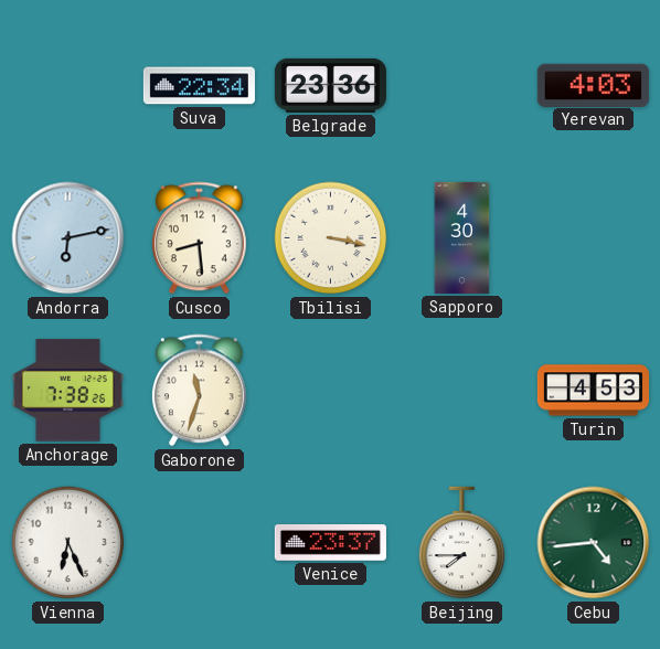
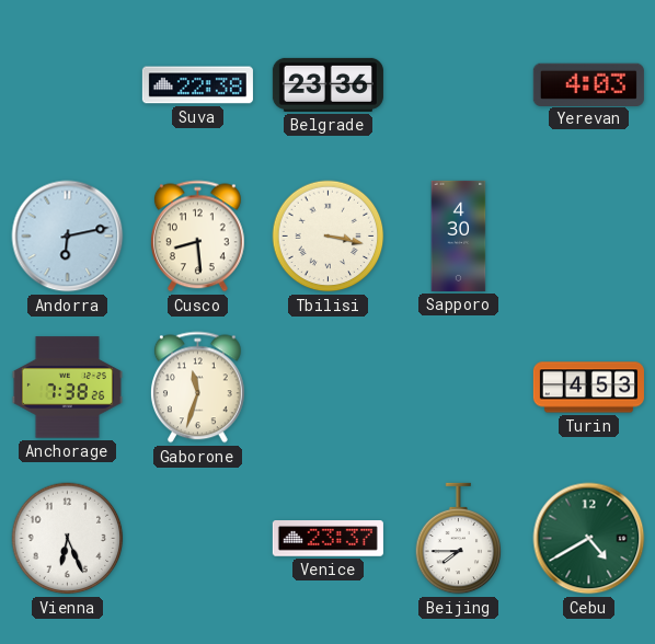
Suva: 22:34 -> 22:38
Cebu: 4:44 -> 4:40
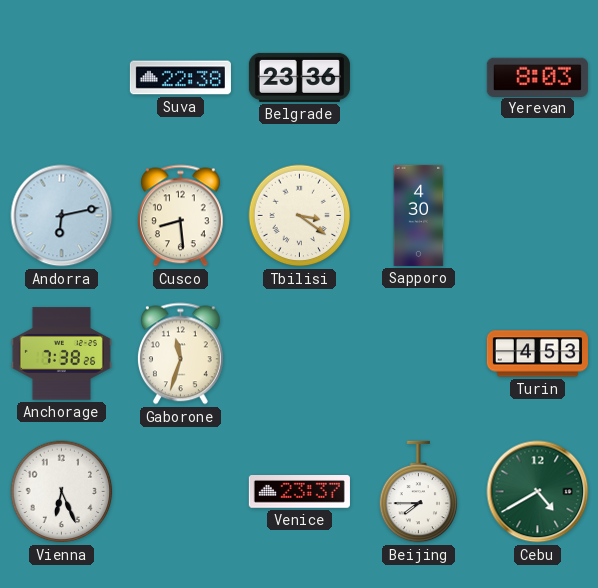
Yerevan: 4:03 -> 8:03
Tbilisi: 3:17 -> 3:21
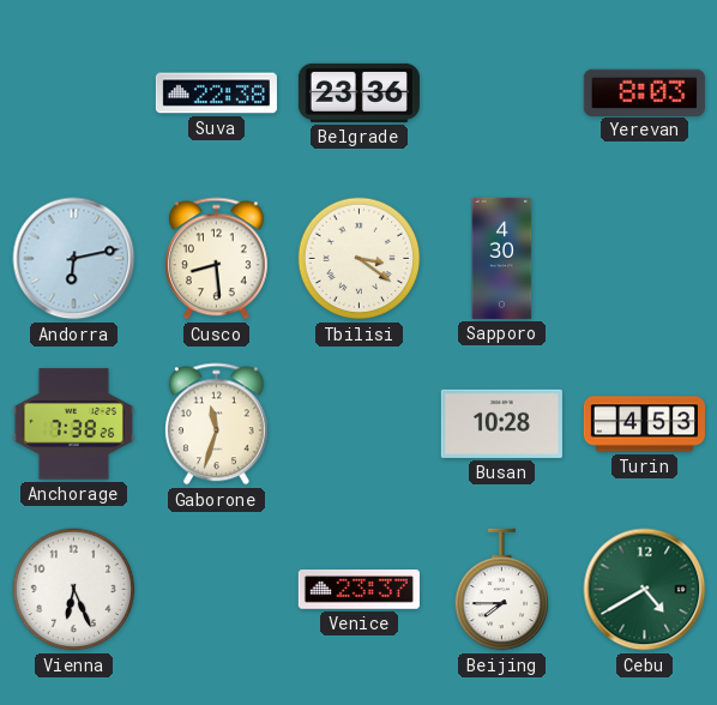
Busan: none -> 10:28
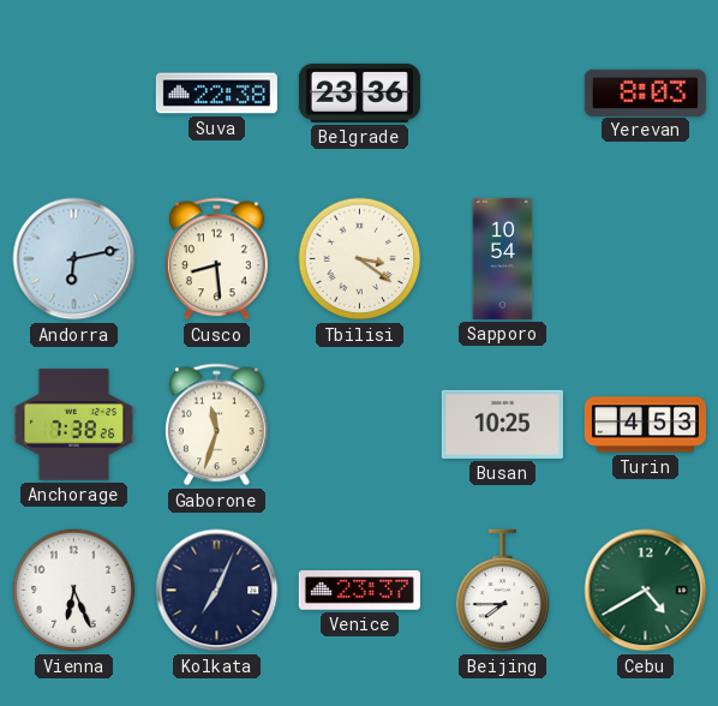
Sapporo: 4:30 -> 10:54
Busan: 10:28 -> 10:25
Kolkata: none -> 7:04
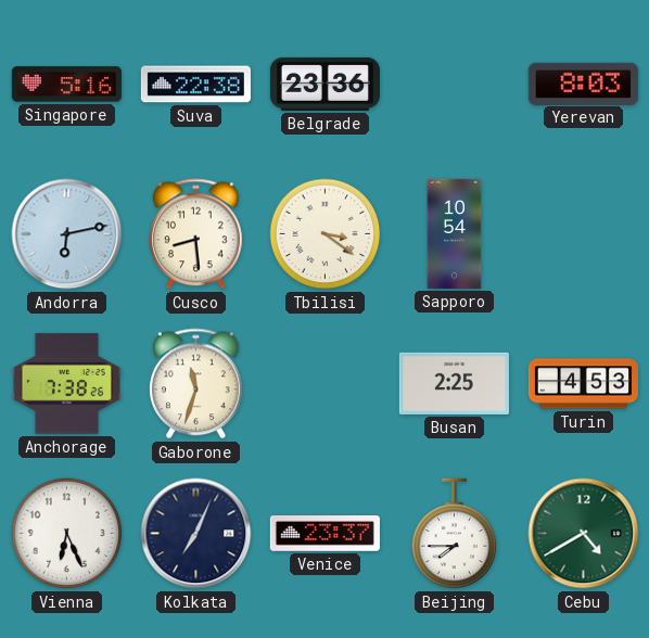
Singapore: none -> 5:16
Busan: 10:25 -> 2:25
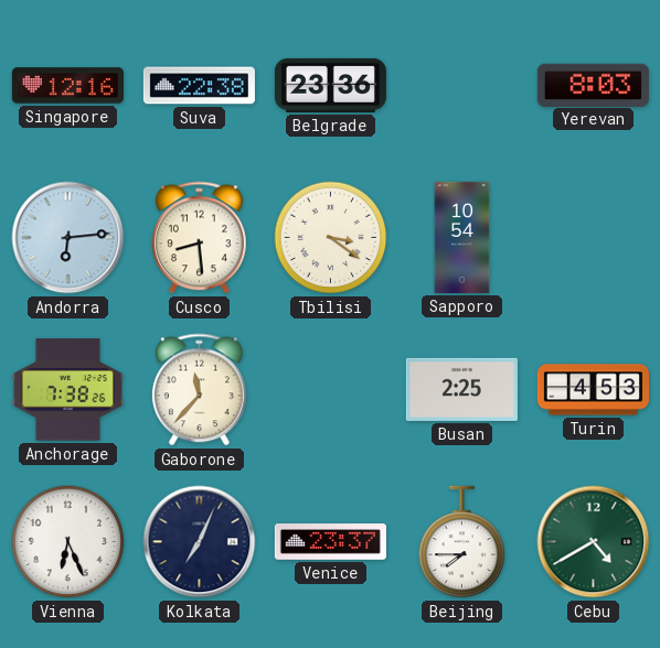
Singapore: 5:16 -> 12:16
Andorra: 6:13 -> 6:14
Gaborone: 11:33 -> 11:37
